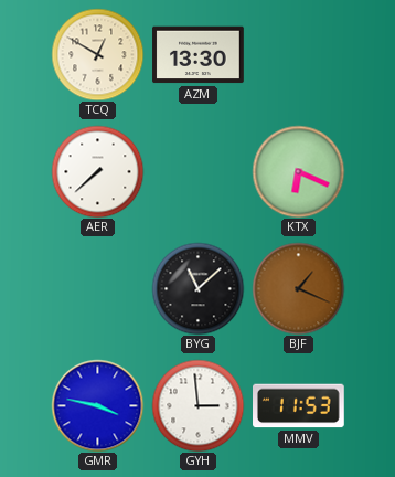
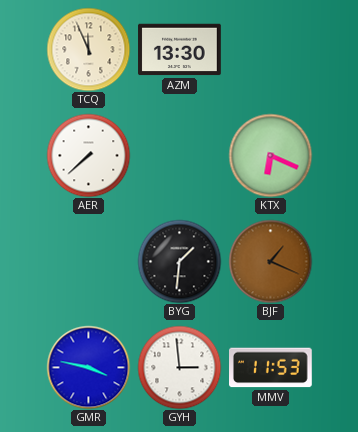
TCQ: 12:50 -> 11:56
BYG: 11:08 -> 1:31
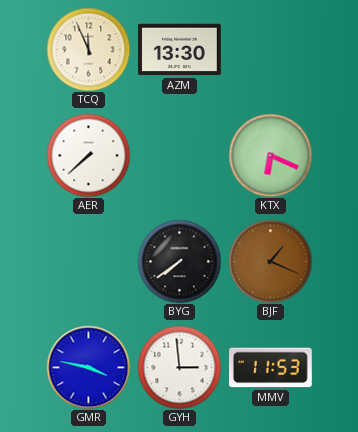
BYG: 1:31 -> 7:39
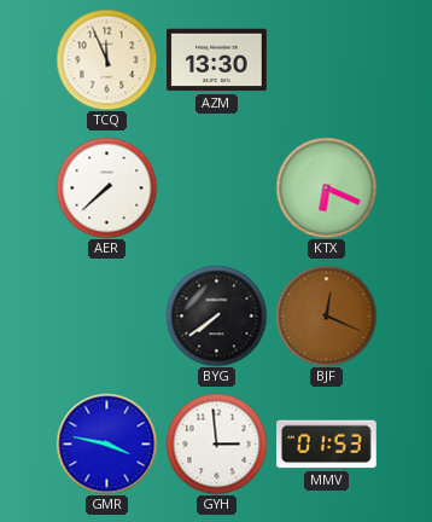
BJF: 1:19 -> 12:19
MMV: 11:53 -> 01:53
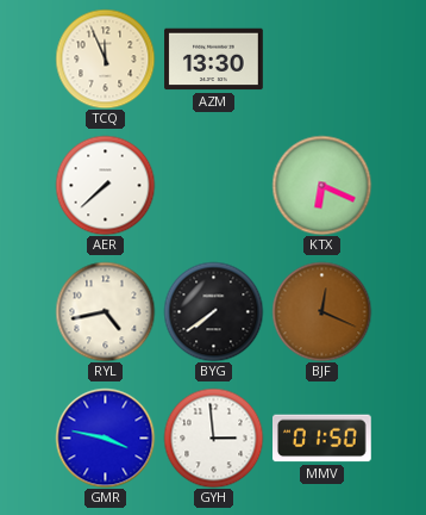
RYL: none -> 4:43
MMV: 01:53 -> 01:50
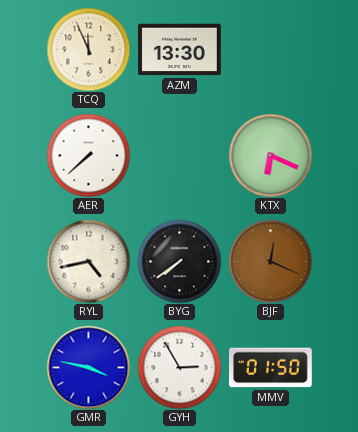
GYH: 2:59 -> 2:55
